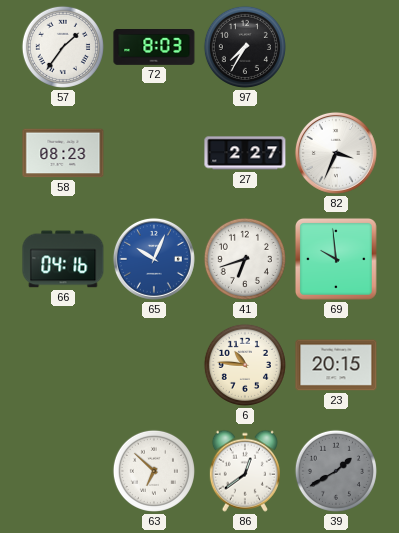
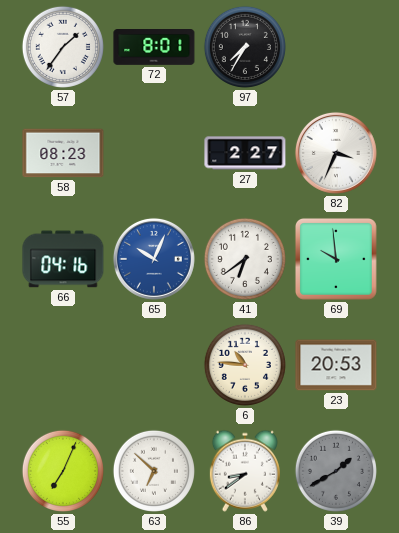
72: 8:03 -> 8:01
41: 6:42 -> 6:39
23: 20:15 -> 20:53
55: none -> 7:04
86: 12:39 -> 8:39
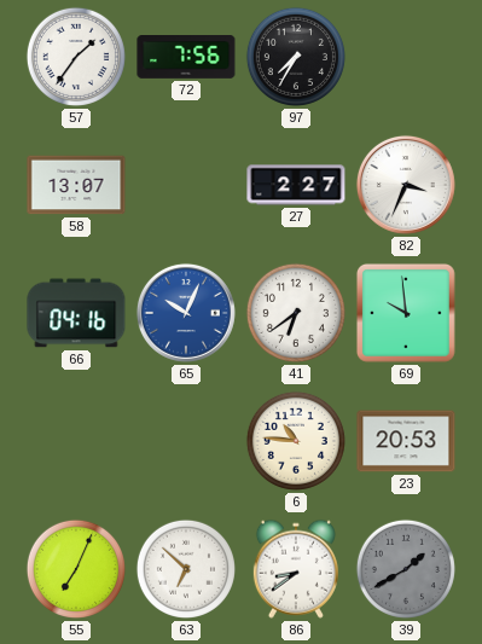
72: 8:01 -> 7:56
58: 08:23 -> 13:07
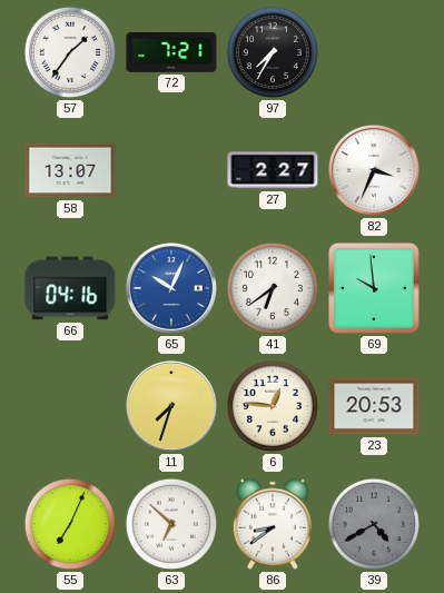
72: 7:56 -> 7:21
11: none -> 7:33
6: 10:46 -> 12:46
39: 1:40 -> 4:40
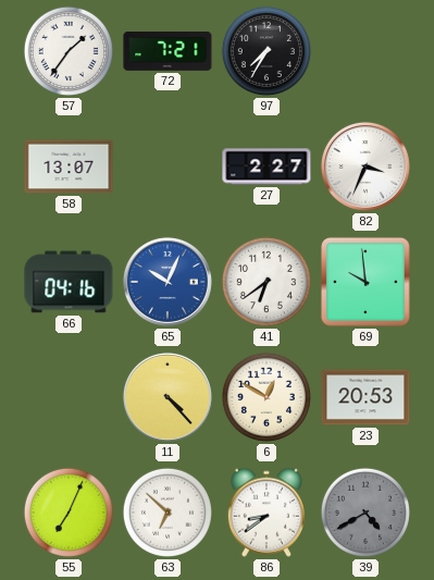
11: 7:33 -> 4:23
6: 12:46 -> 12:50
